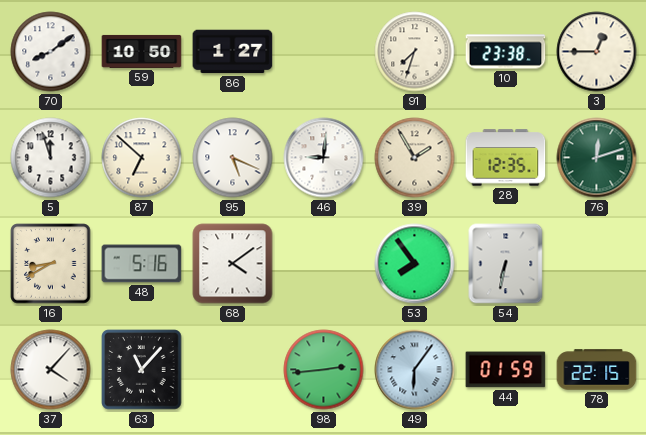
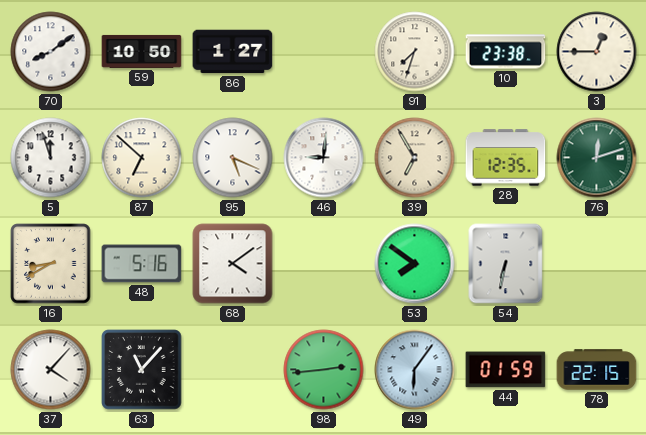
39: 1:55 -> 6:55
53: 7:54 -> 7:51
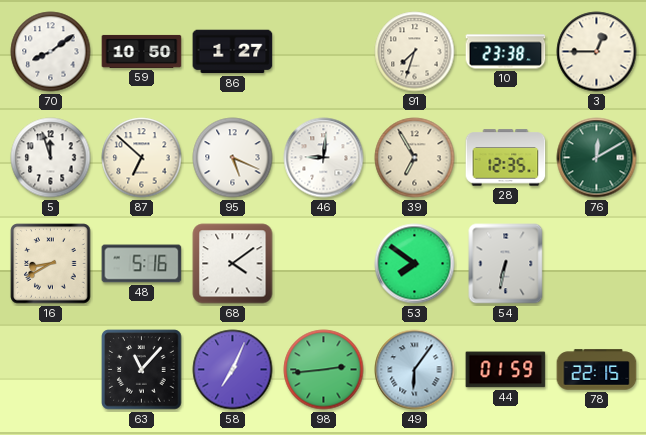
76: 12:12 -> 12:10
37: 4:07 -> none
58: none -> 7:04
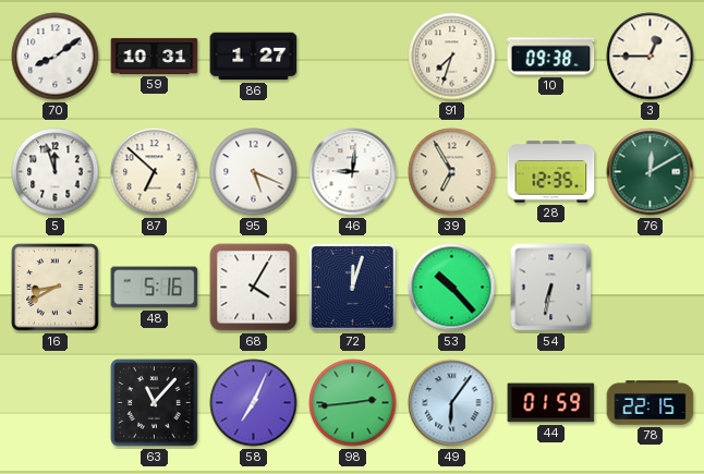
59: 10:50 -> 10:31
10: 23:38 -> 09:38
68: 4:09 -> 4:05
72: none -> 12:03
53: 7:51 -> 10:23
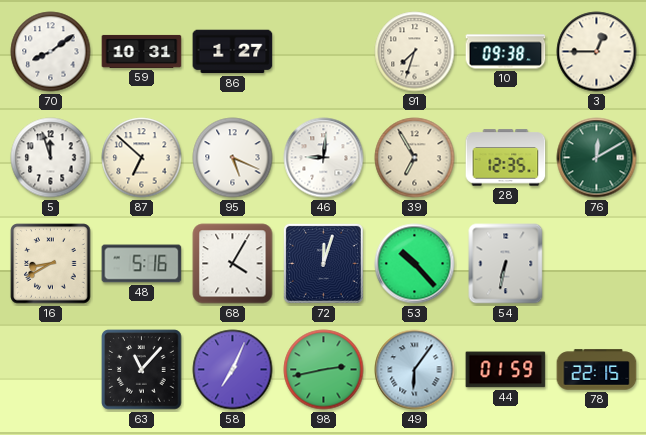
98: 2:44 -> 2:43
